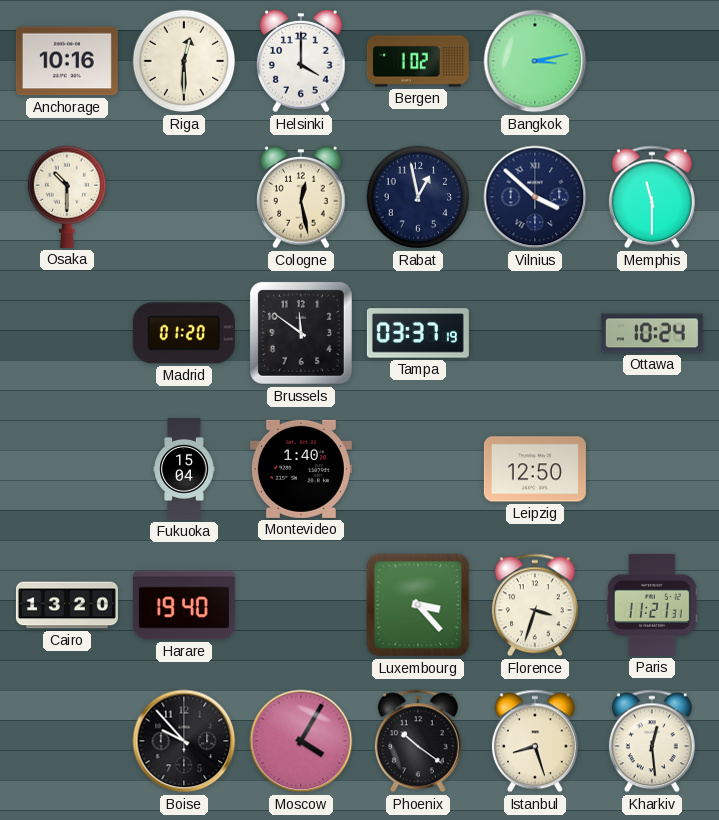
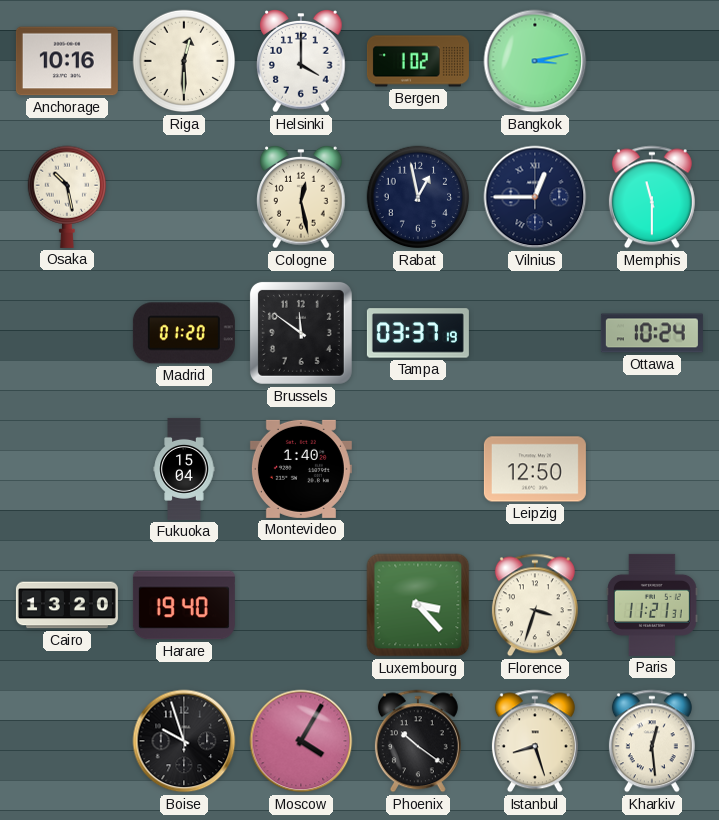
Osaka: 10:30 -> 10:28
Vilnius: 3:52 -> 12:45
Boise: 9:53 -> 9:57
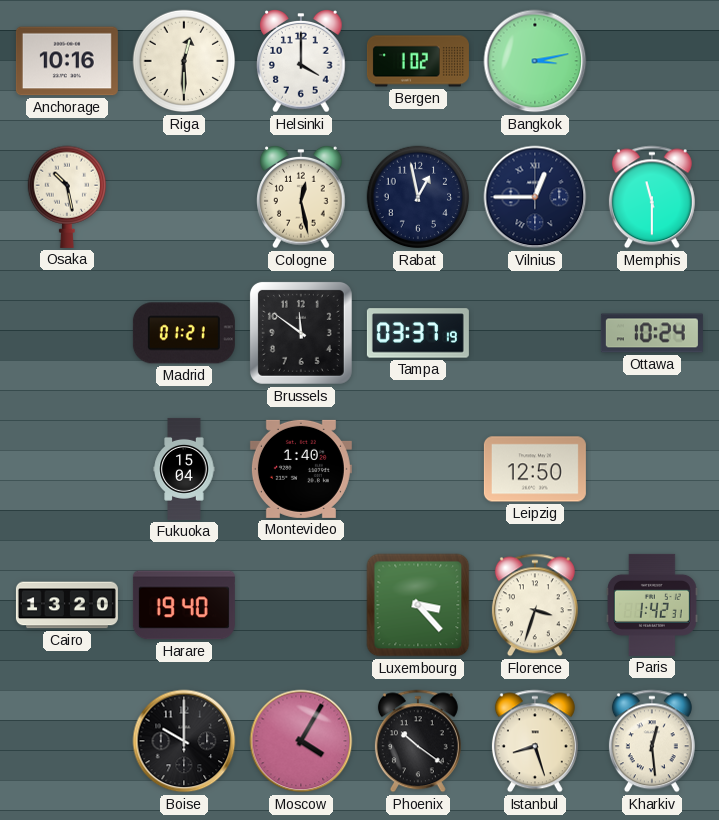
Madrid: 01:20 -> 01:21
Paris: 11:21 -> 1:42
Boise: 9:57 -> 10:00
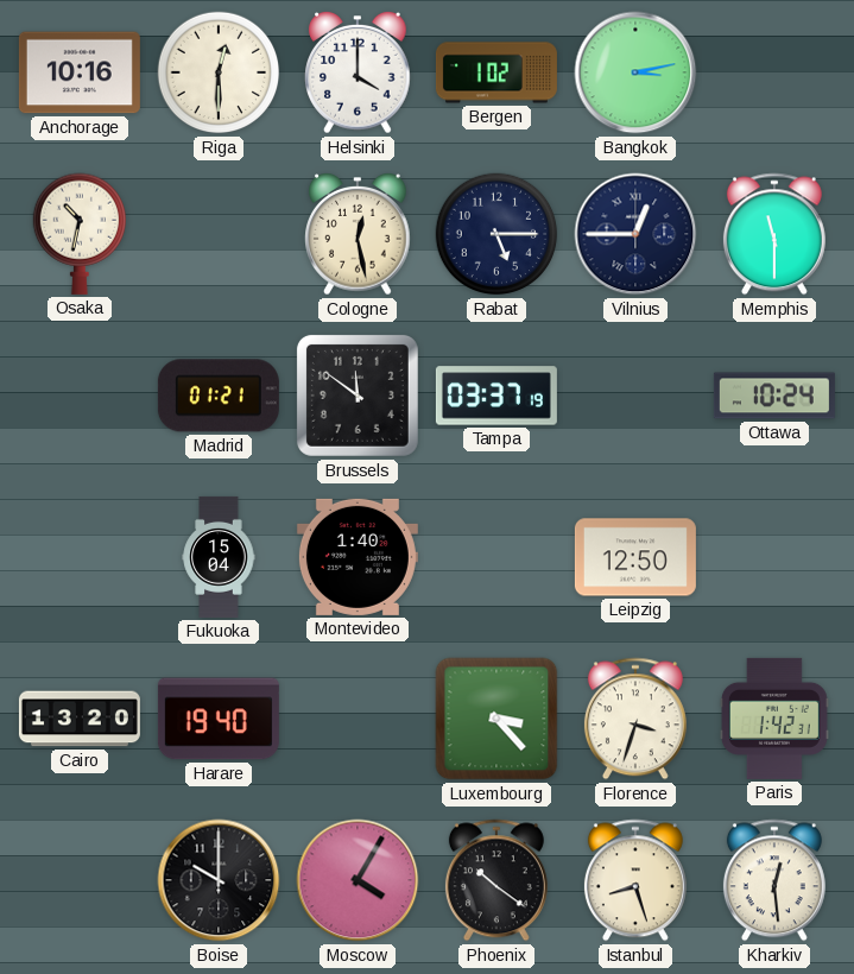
Osaka: 10:28 -> 10:32
Rabat: 12:58 -> 5:15
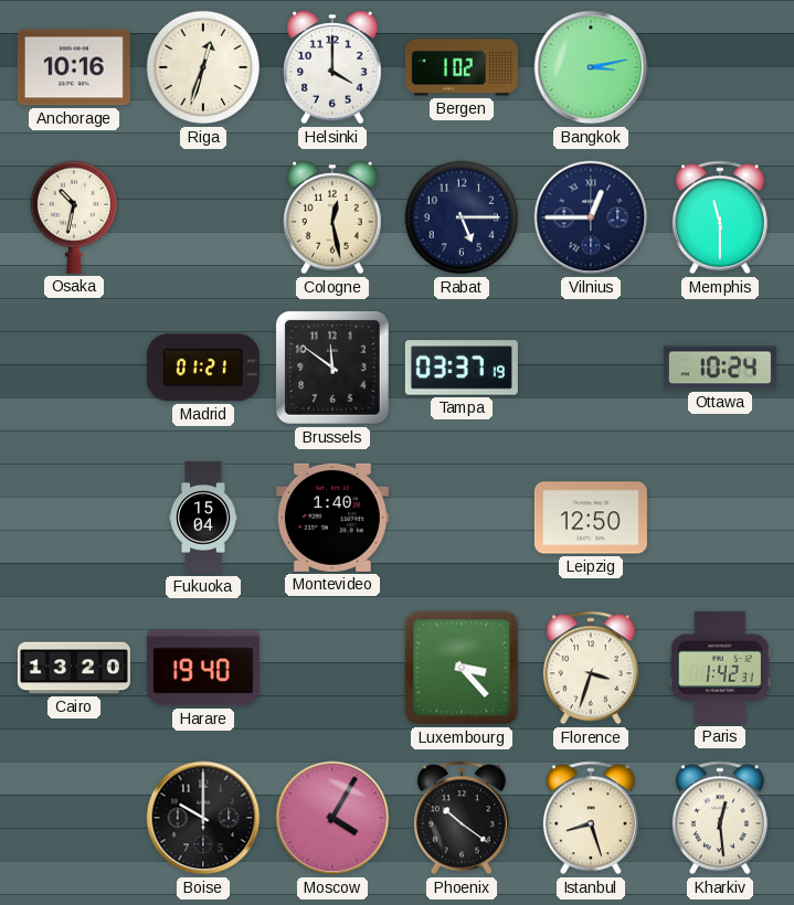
Riga: 12:30 -> 12:33
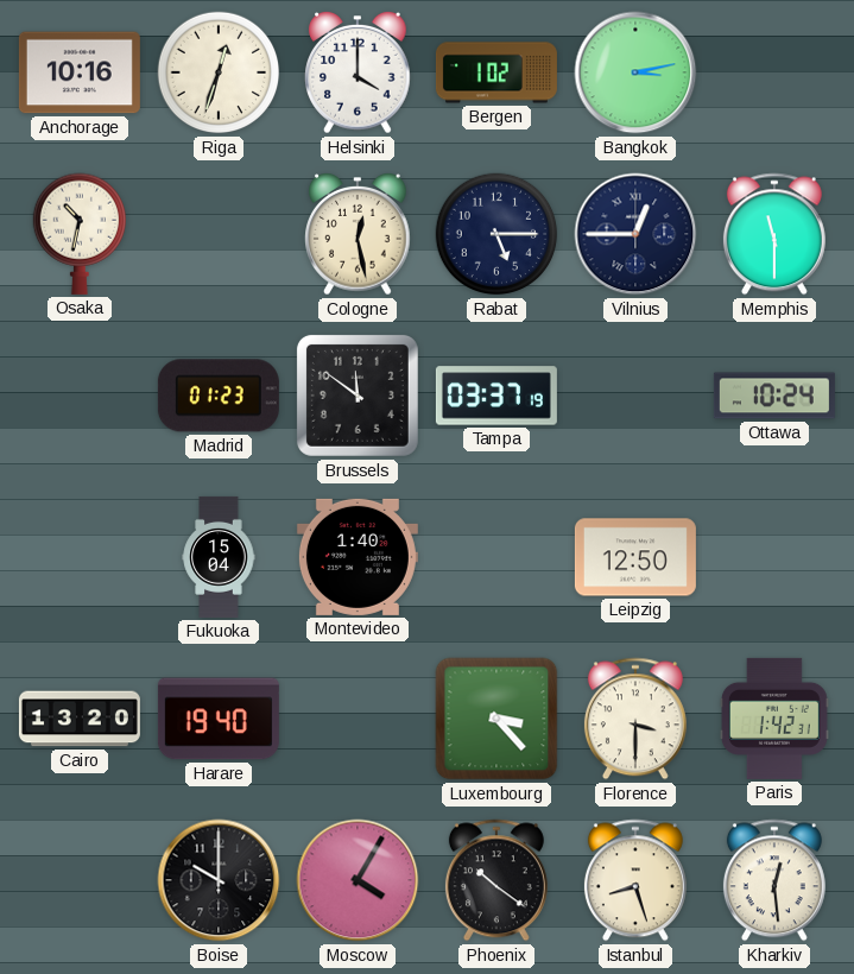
Madrid: 01:21 -> 01:23
Florence: 3:33 -> 3:30
